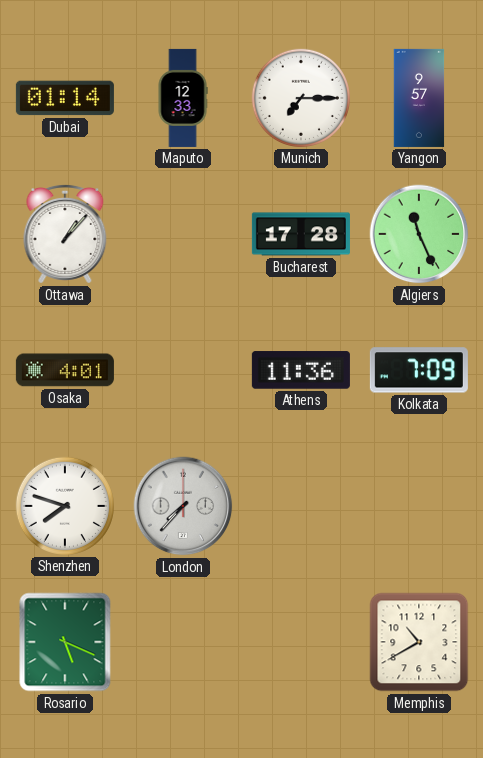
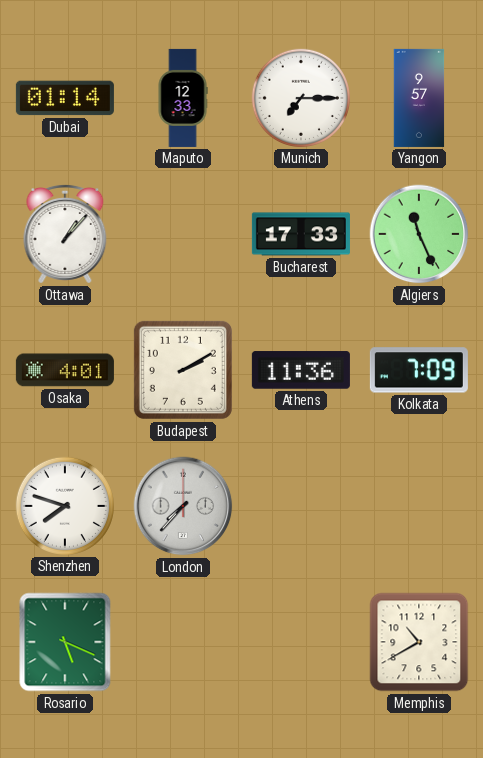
Bucharest: 17:28 -> 17:33
Budapest: none -> 2:10
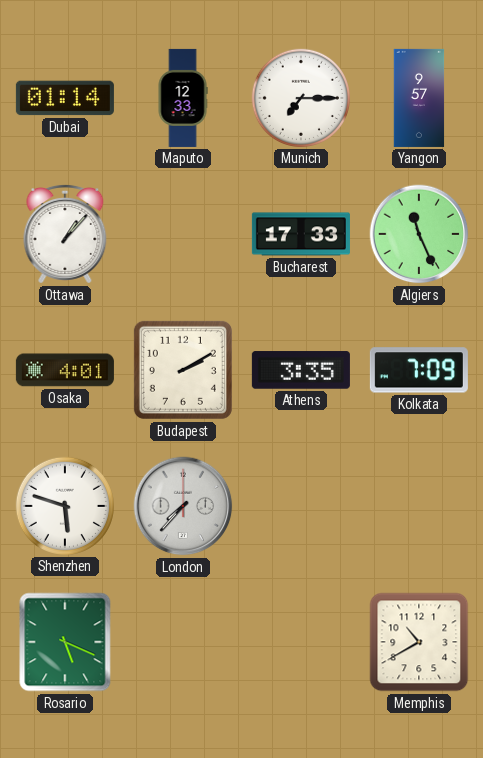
Athens: 11:36 -> 3:35
Shenzhen: 7:48 -> 5:48
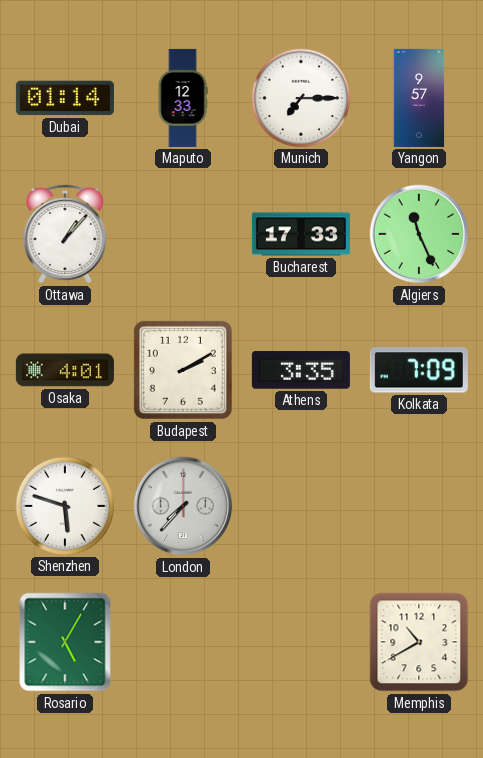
Rosario: 5:19 -> 5:05
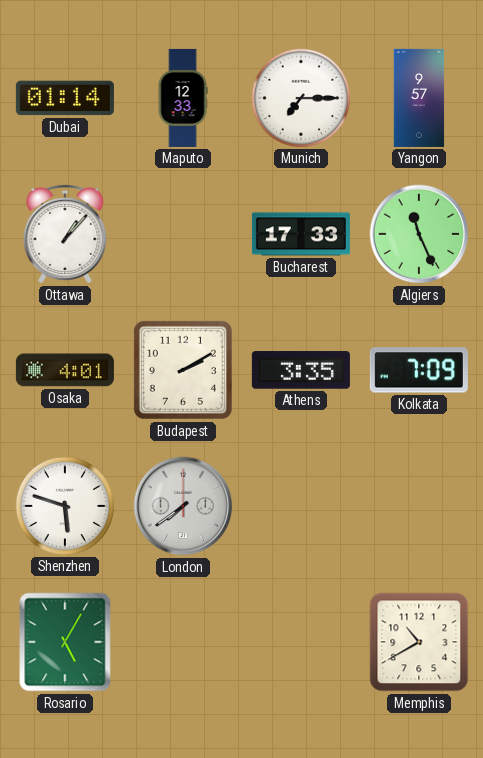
London: 7:37 -> 7:39
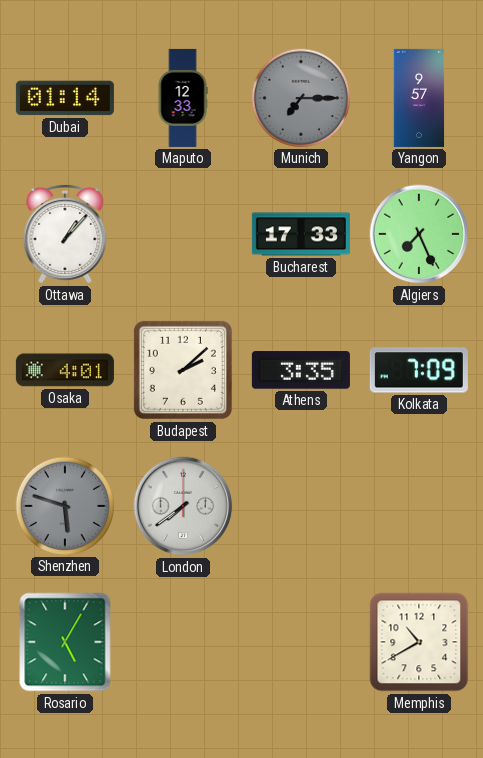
Munich dial: white -> grey
Algiers: 11:26 -> 7:26
Budapest: 2:10 -> 2:08
Shenzhen dial: white -> grey
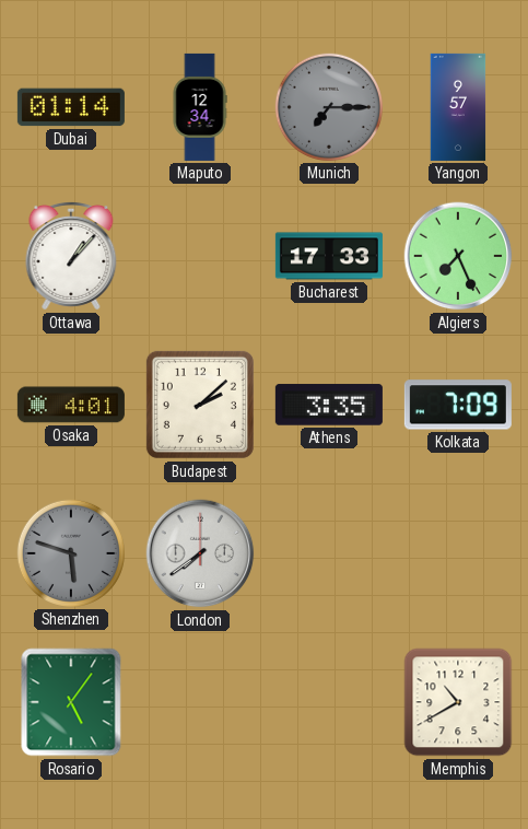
Maputo: 12:33 -> 12:34
Rosario: 5:05 -> 5:06
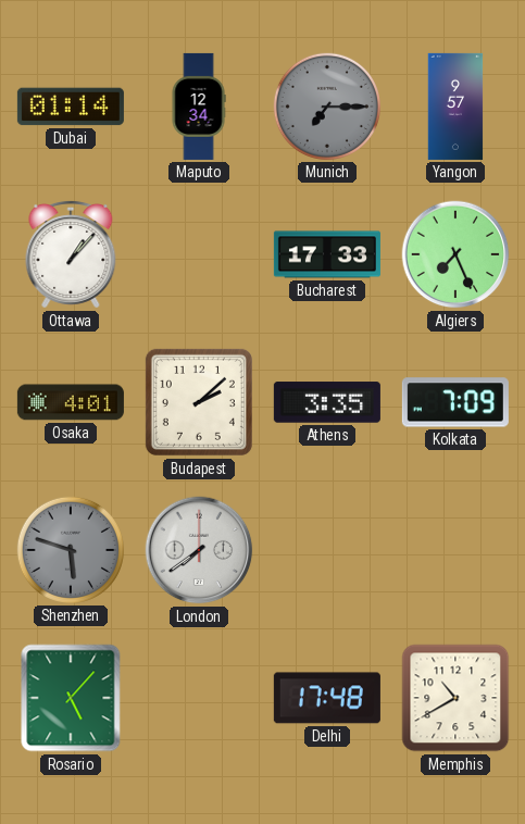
Rosario: 5:06 -> 5:07
Delhi: none -> 17:48
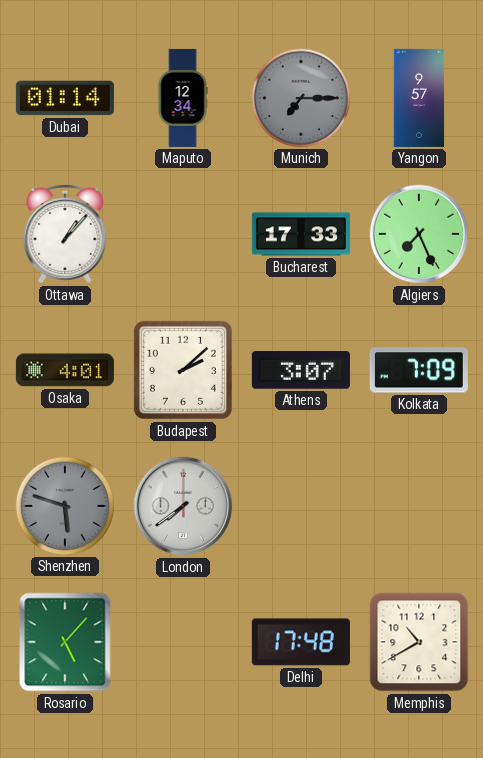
Athens: 3:35 -> 3:07
